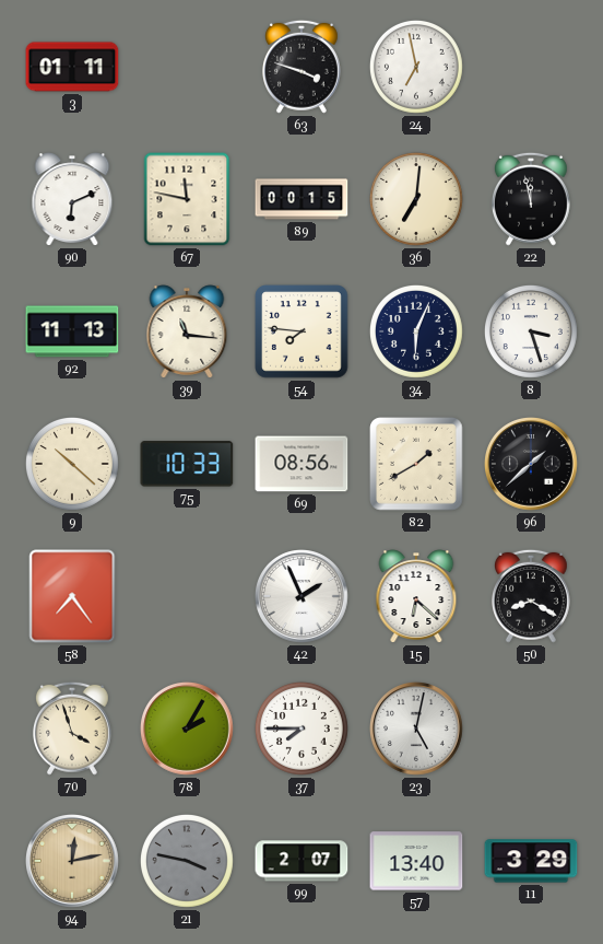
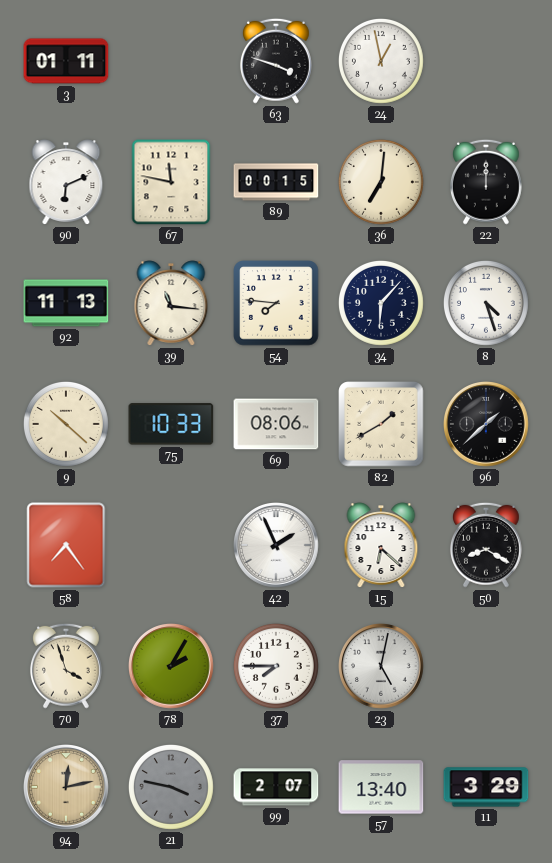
24: 6:58 -> 12:58
22: 11:58 -> 12:00
34: 6:04 -> 6:07
8: 3:27 -> 4:27
69: 08:56 -> 08:06
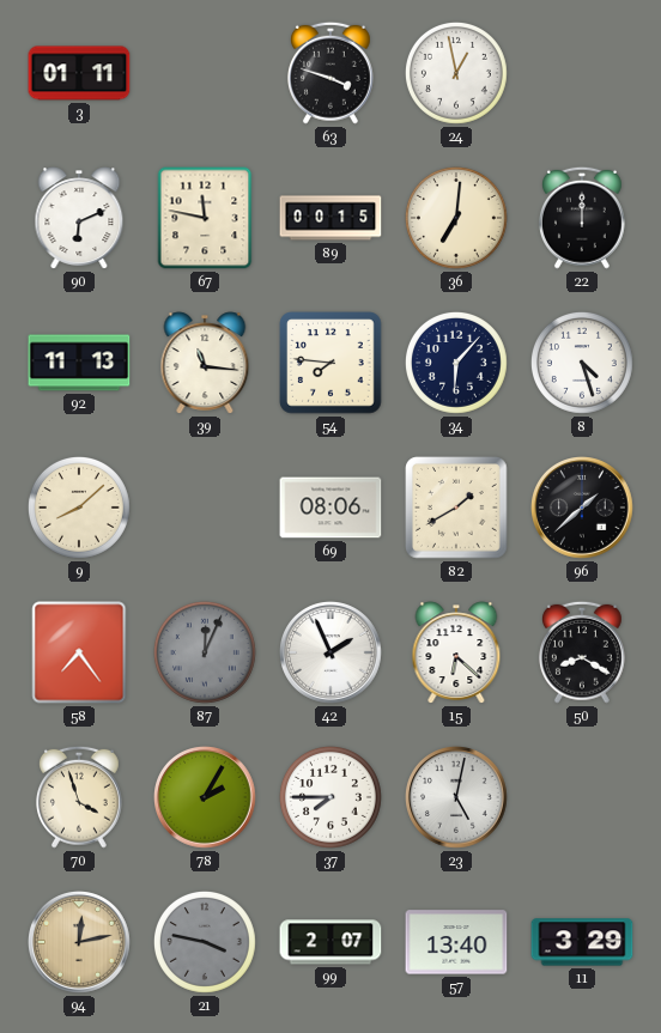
9: 10:22 -> 8:08
75: 10:33 -> none
87: none -> 12:04
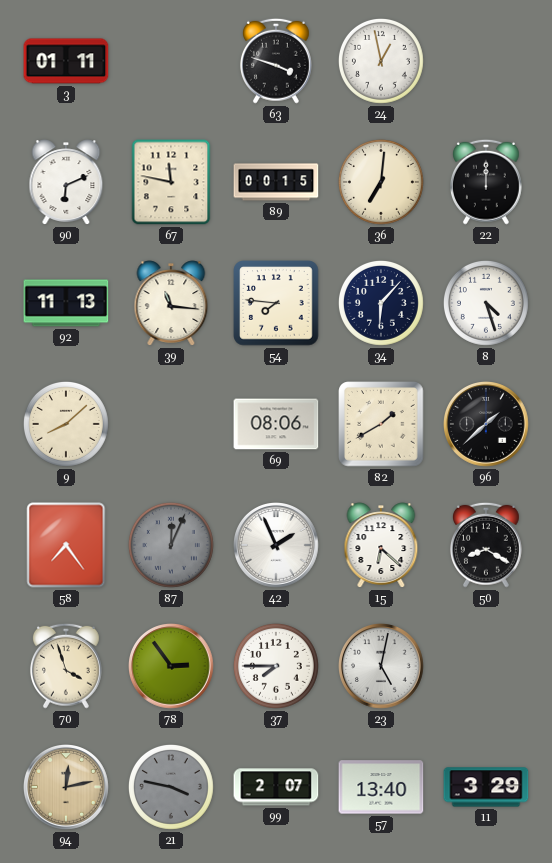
78: 2:05 -> 2:54
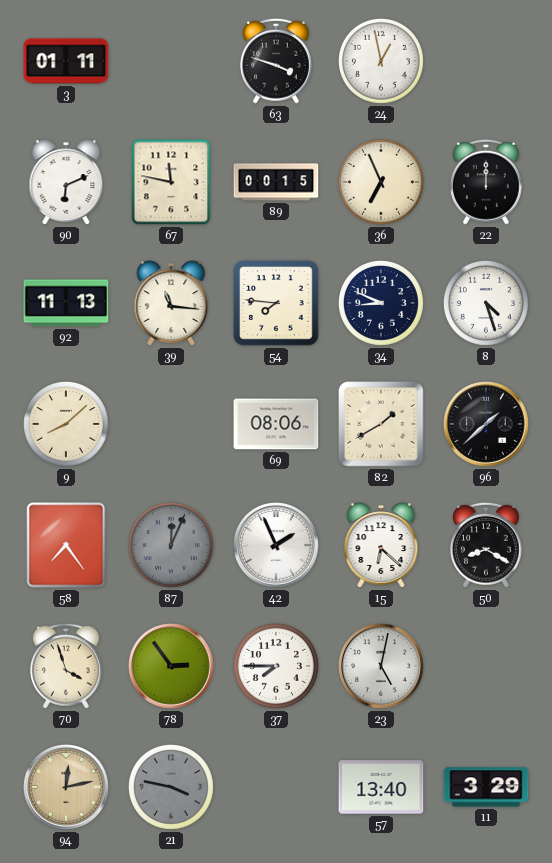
36: 7:01 -> 6:56
34: 6:07 -> 8:49
99: 2:07 -> none
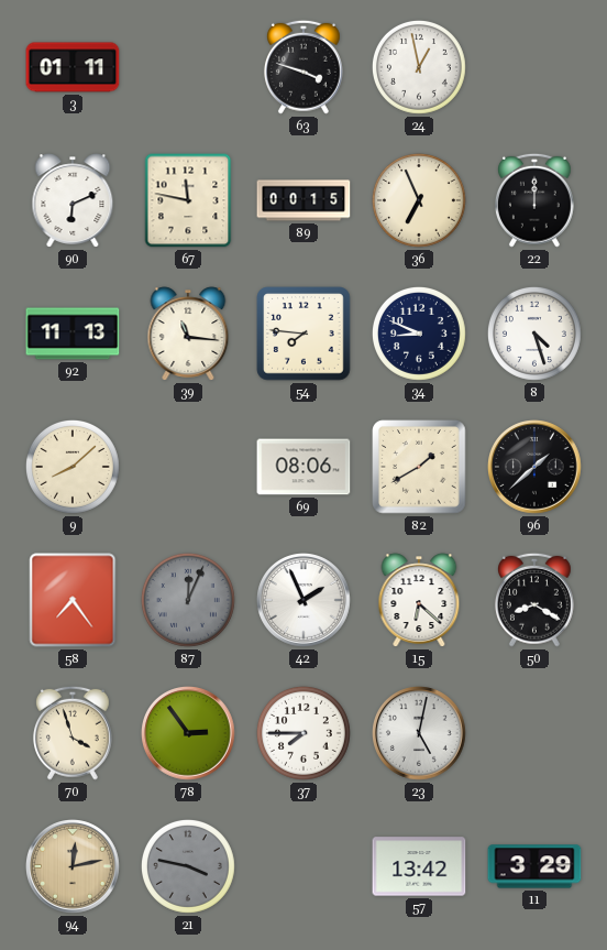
57: 13:40 -> 13:42
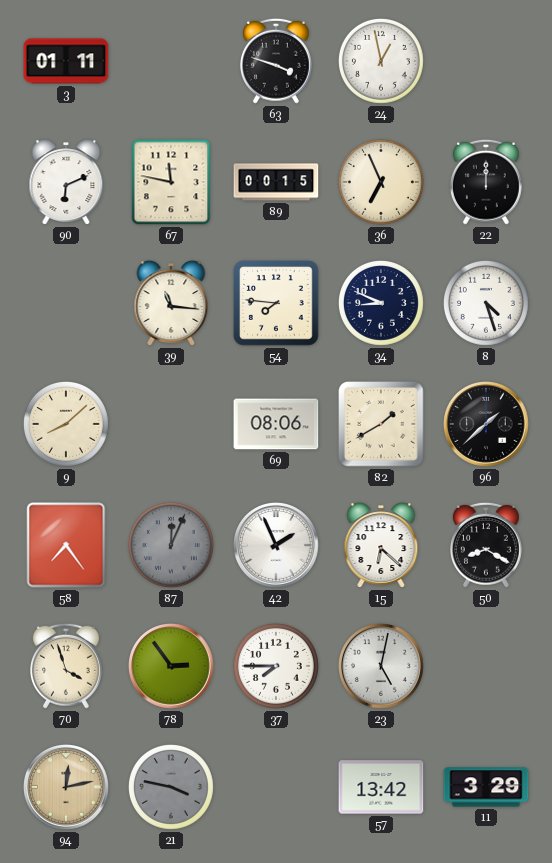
92: 11:13 -> none
